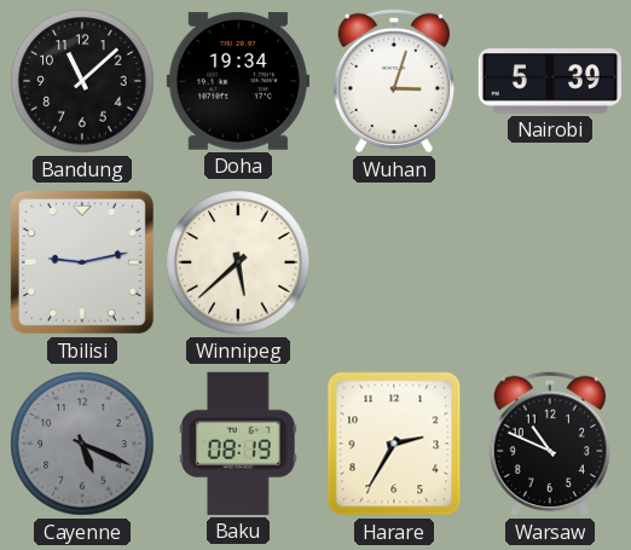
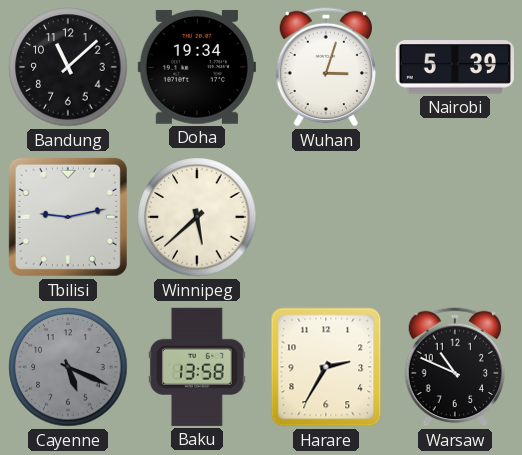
Baku: 08:19 -> 13:58
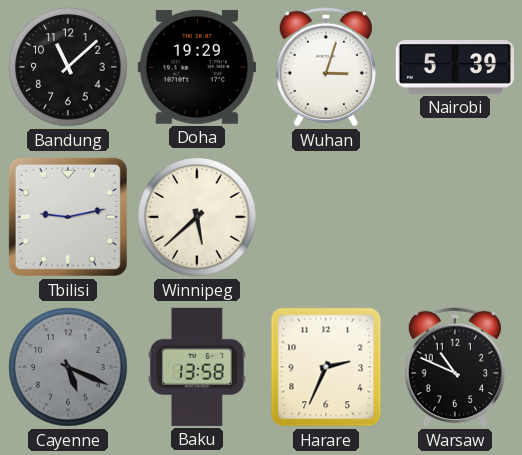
Doha: 19:34 -> 19:29
Harare: 2:35 -> 2:34
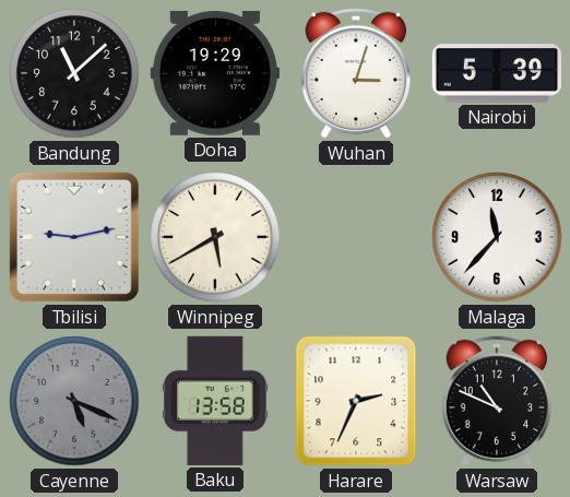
Winnipeg: 5:38 -> 5:40
Malaga: none -> 11:37
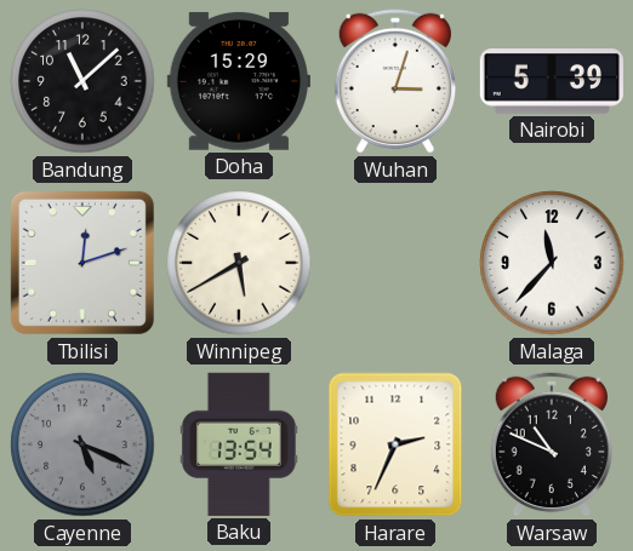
Doha: 19:29 -> 15:29
Tbilisi: 9:13 -> 12:12
Baku: 13:58 -> 13:54
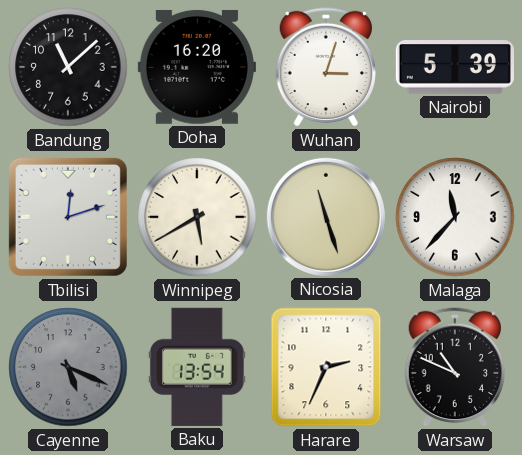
Doha: 15:29 -> 16:20
Nicosia: none -> 11:27
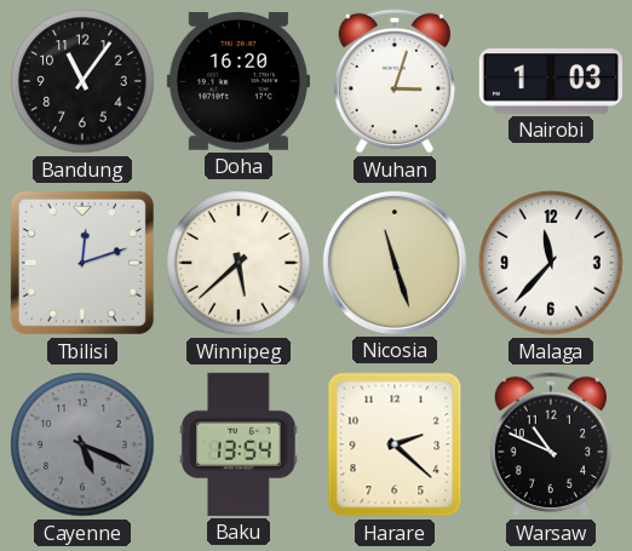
Bandung: 11:08 -> 11:06
Nairobi: 5:39 -> 1:03
Winnipeg: 5:40 -> 5:38
Harare: 2:34 -> 2:22
